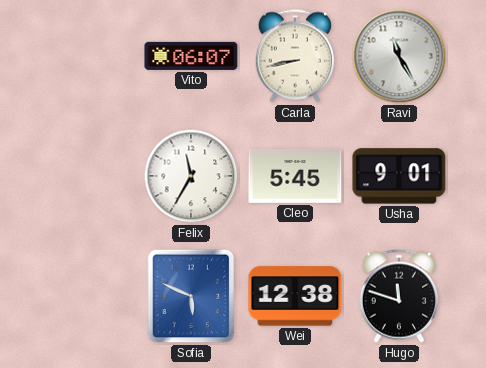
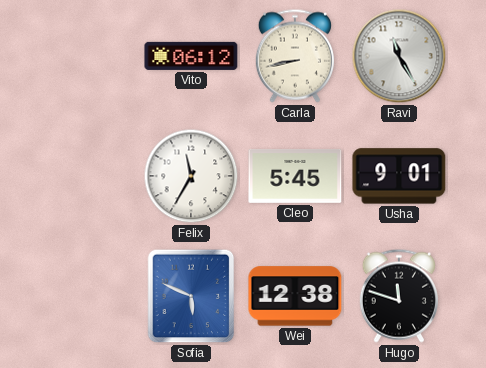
Vito: 06:07 -> 06:12
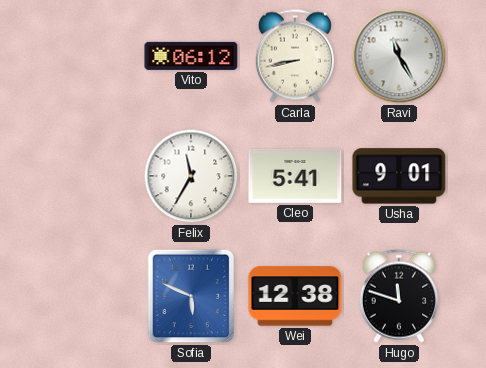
Cleo: 5:45 -> 5:41
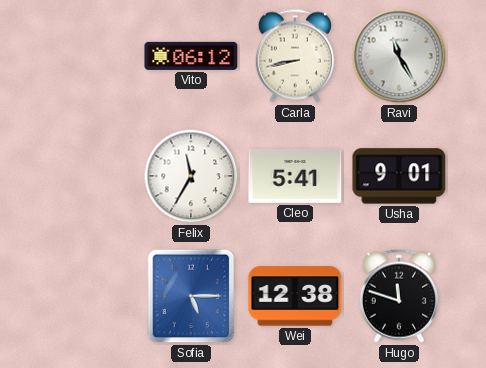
Sofia: 5:49 -> 5:15
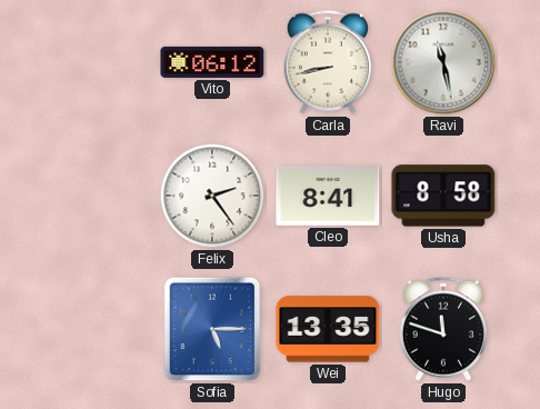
Ravi: 11:25 -> 11:28
Felix: 11:35 -> 2:24
Cleo: 5:41 -> 8:41
Usha: 9:01 -> 8:58
Wei: 12:38 -> 13:35
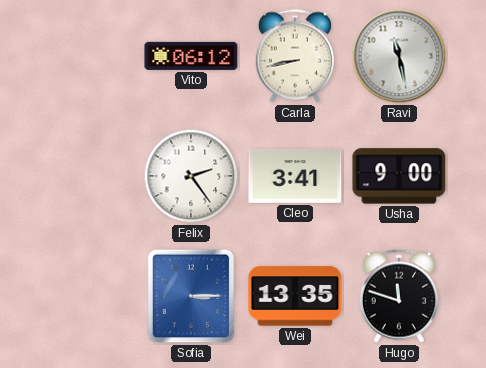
Cleo: 8:41 -> 3:41
Usha: 8:58 -> 9:00
Sofia: 5:15 -> 3:15
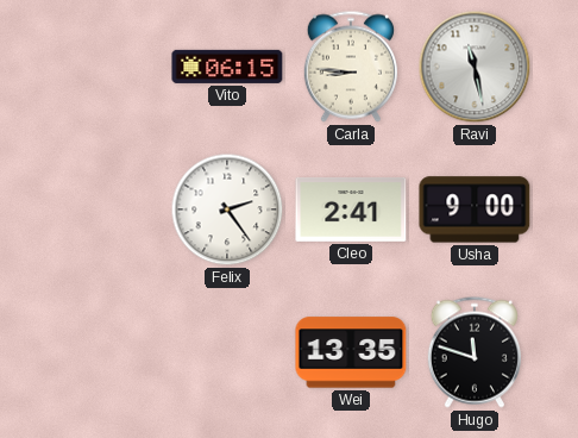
Vito: 06:12 -> 06:15
Carla: 8:43 -> 8:46
Cleo: 3:41 -> 2:41
Sofia: 3:15 -> none
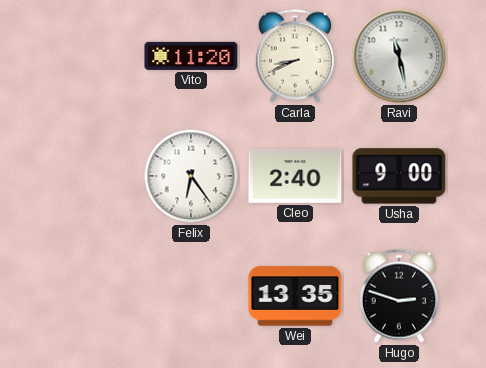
Vito: 06:15 -> 11:20
Carla: 8:46 -> 8:41
Felix: 2:24 -> 6:24
Cleo: 2:41 -> 2:40
Hugo: 11:48 -> 2:48
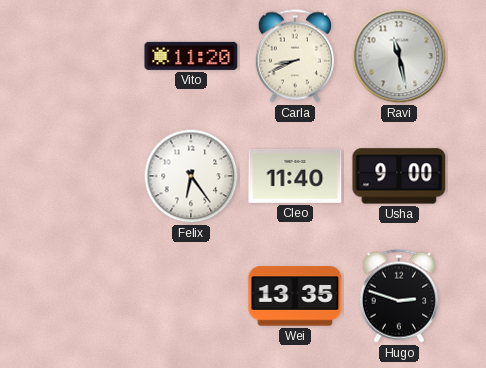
Cleo: 2:40 -> 11:40
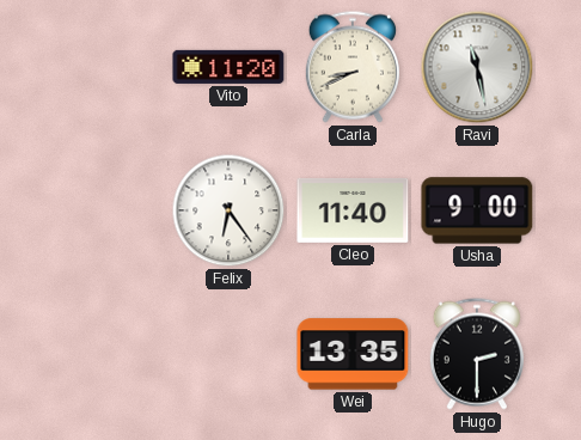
Hugo: 2:48 -> 2:30
